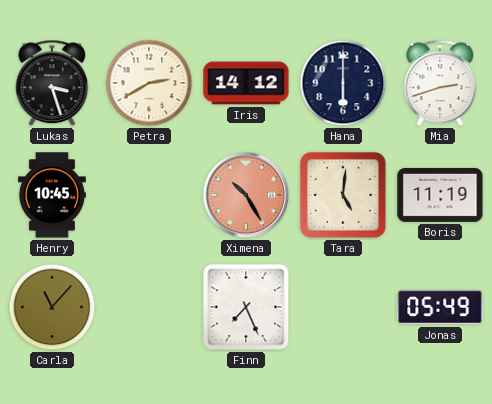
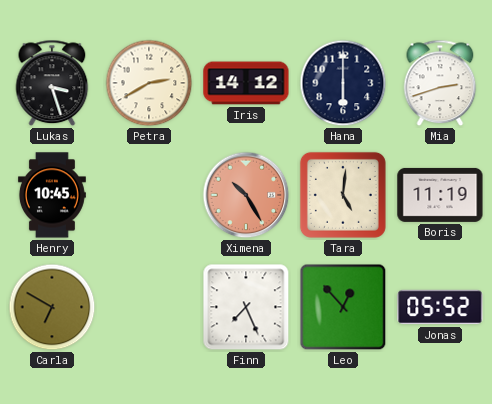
Carla: 11:07 -> 6:50
Leo: none -> 12:53
Jonas: 05:49 -> 05:52
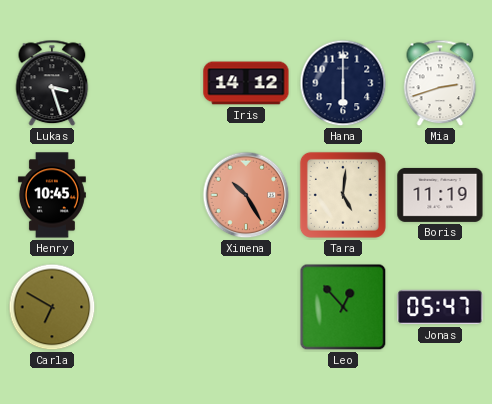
Petra: 2:40 -> none
Finn: 7:26 -> none
Jonas: 05:52 -> 05:47
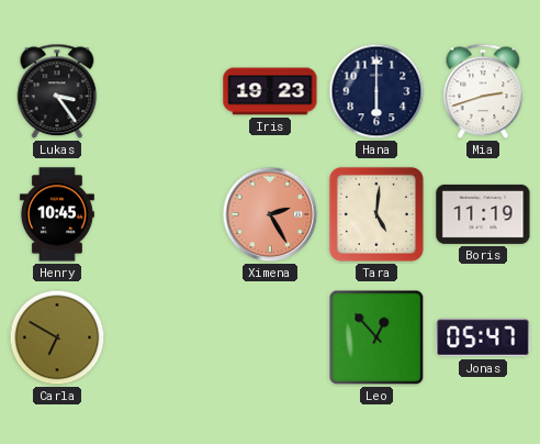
Lukas: 3:27 -> 3:24
Iris: 14:12 -> 19:23
Ximena: 10:25 -> 2:25
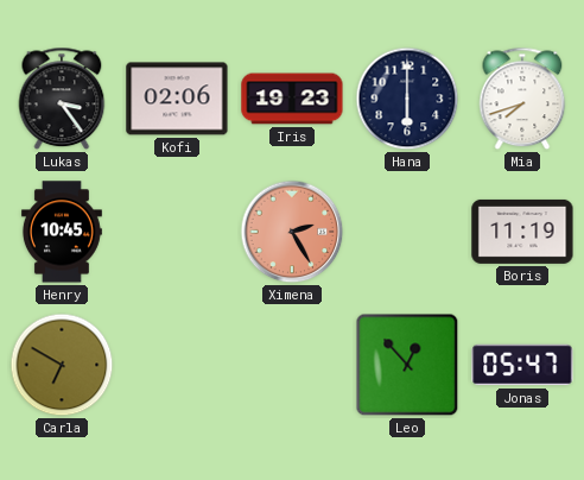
Kofi: none -> 02:06
Mia: 2:42 -> 7:42
Tara: 5:01 -> none
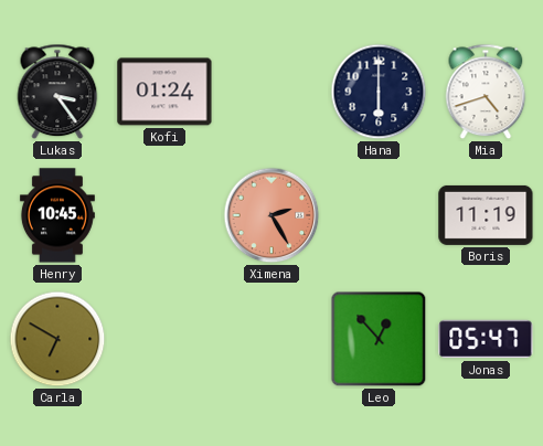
Kofi: 02:06 -> 01:24
Iris: 19:23 -> none
Mia: 7:42 -> 4:42
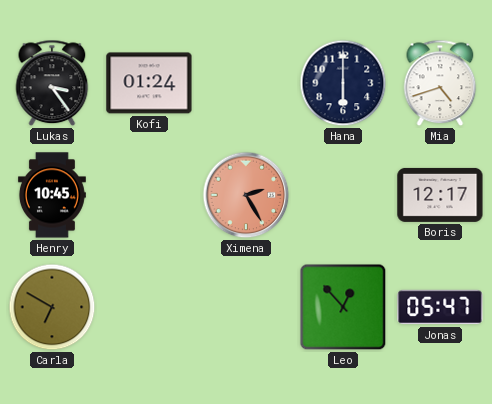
Boris: 11:19 -> 12:17
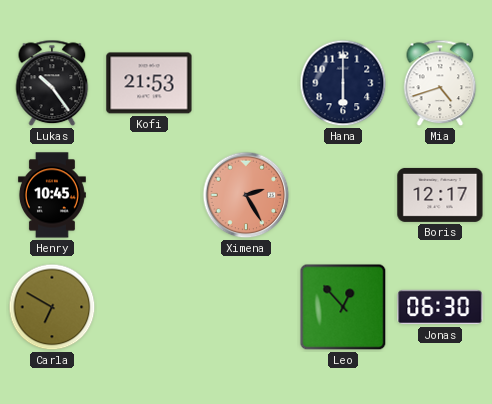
Lukas: 3:24 -> 10:24
Kofi: 01:24 -> 21:53
Jonas: 05:47 -> 06:30
